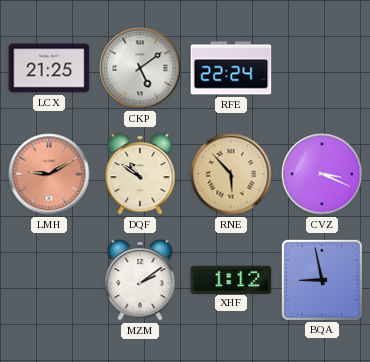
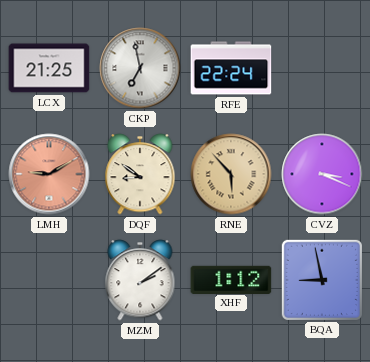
CKP: 5:09 -> 6:58
DQF: 10:51 -> 8:51
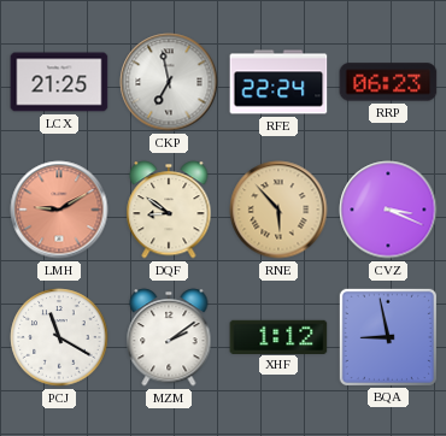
RRP: none -> 06:23
PCJ: none -> 11:20
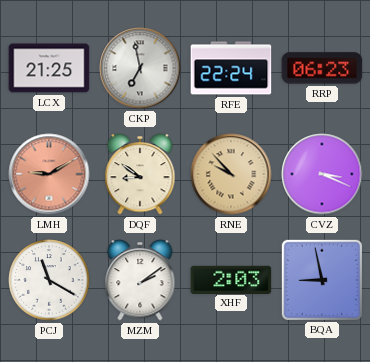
RNE: 5:53 -> 9:53
XHF: 1:12 -> 2:03
